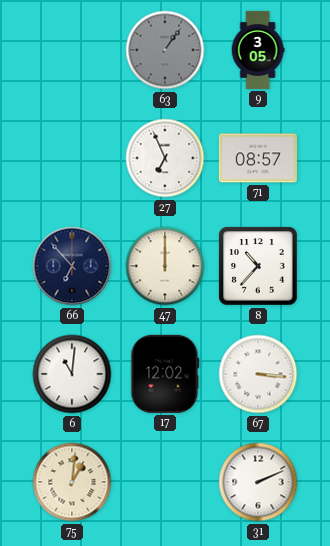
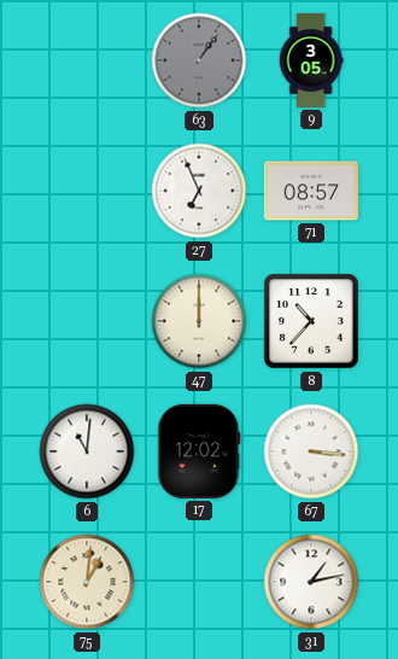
66: 6:53 -> none
31: 2:11 -> 1:13
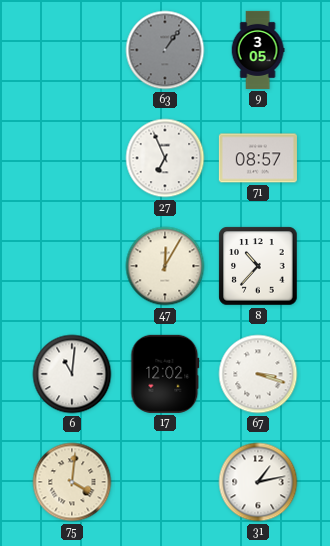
47: 12:00 -> 12:05
67: 3:16 -> 3:18
75: 1:01 -> 4:01
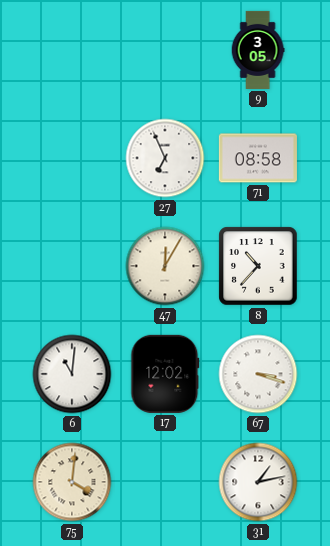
63: 1:06 -> none
71: 08:57 -> 08:58
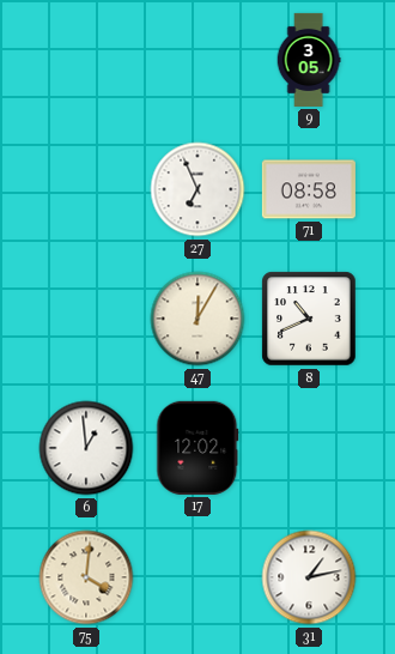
8: 10:37 -> 10:41
6: 11:01 -> 12:59
67: 3:18 -> none
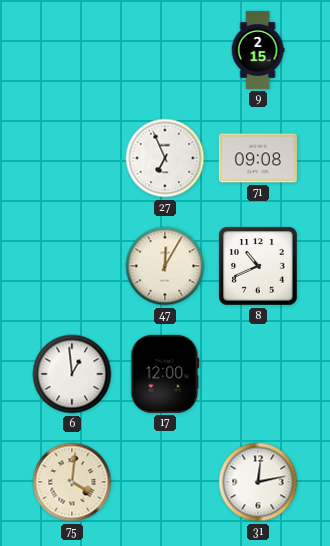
9: 3:05 -> 2:15
71: 08:58 -> 09:08
17: 12:02 -> 12:00
31: 1:13 -> 12:13
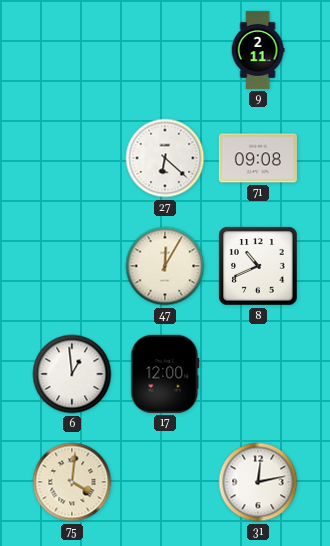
9: 2:15 -> 2:11
27: 6:56 -> 6:22
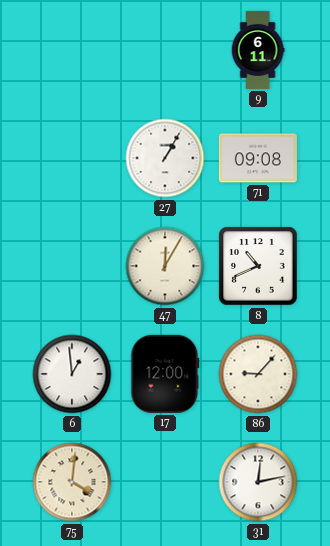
9: 2:11 -> 6:11
27: 6:22 -> 1:05
86: none -> 9:07
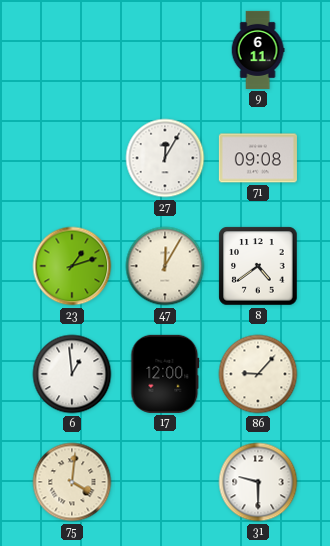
27: 1:05 -> 12:05
23: none -> 1:12
8: 10:41 -> 4:39
31: 12:13 -> 9:30
